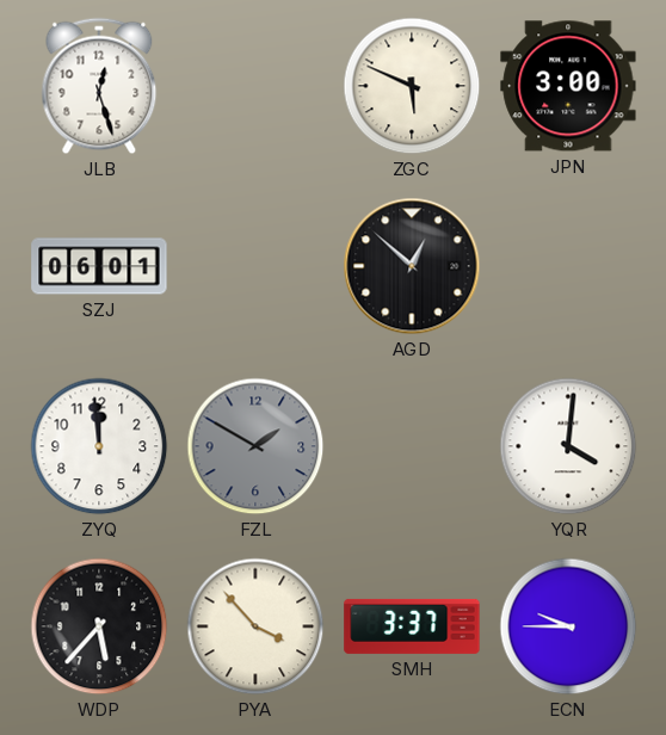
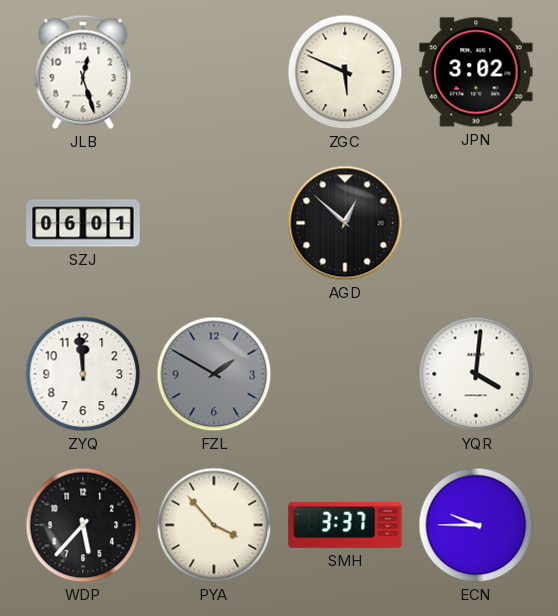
JPN: 3:00 -> 3:02
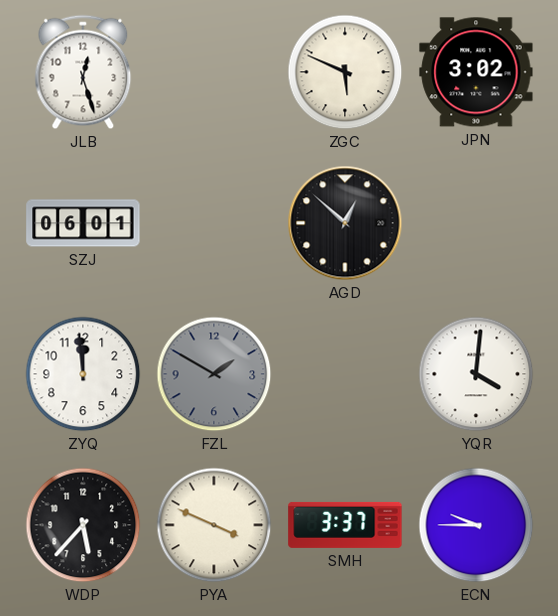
PYA: 3:53 -> 3:49
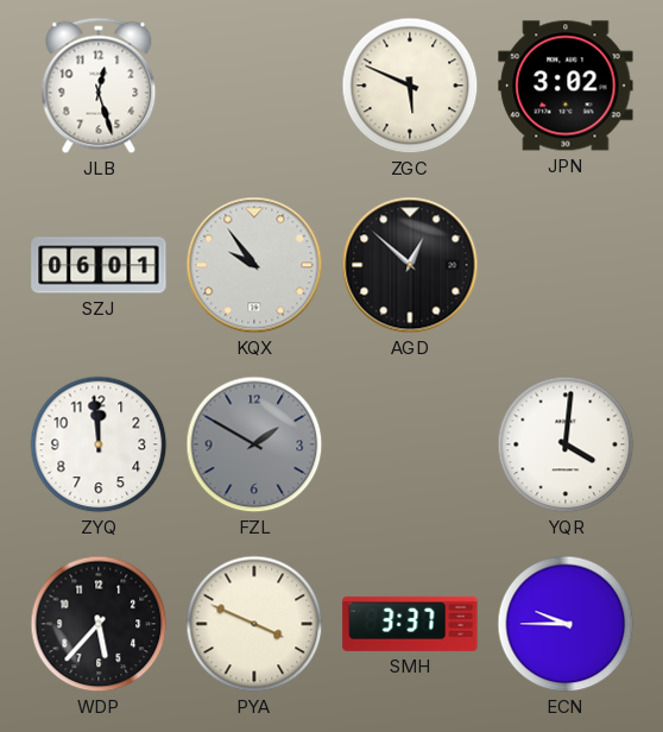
KQX: none -> 9:54
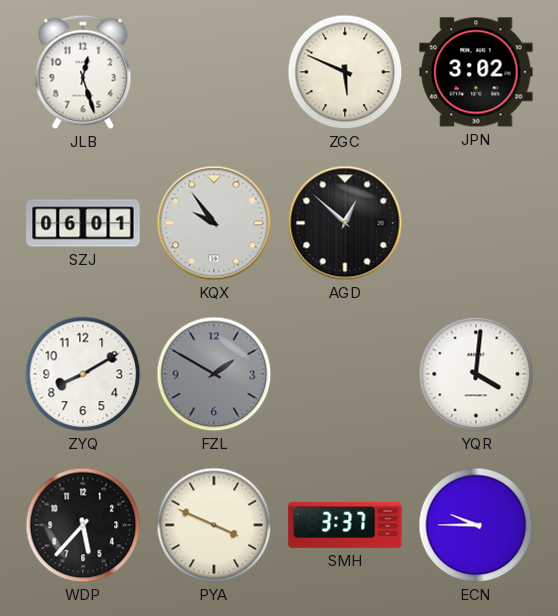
ZYQ: 11:59 -> 8:10
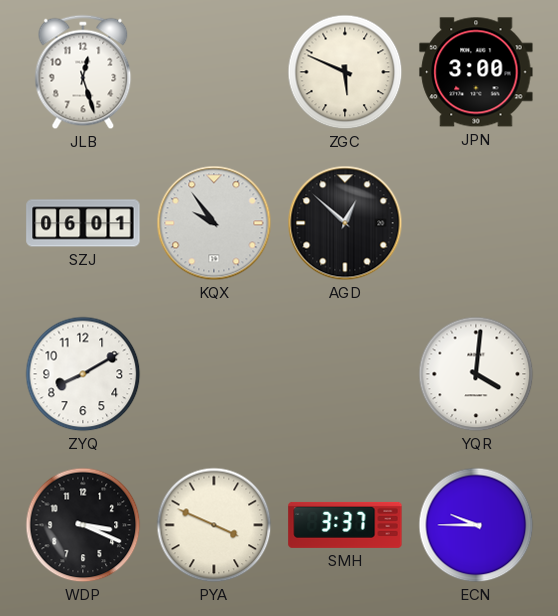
JPN: 3:02 -> 3:00
FZL: 1:50 -> none
WDP: 5:37 -> 3:19
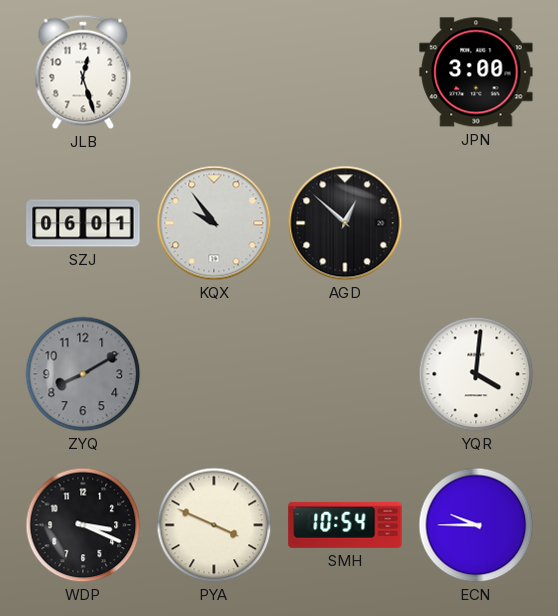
ZGC: 5:49 -> none
ZYQ dial: white -> grey
SMH: 3:37 -> 10:54
